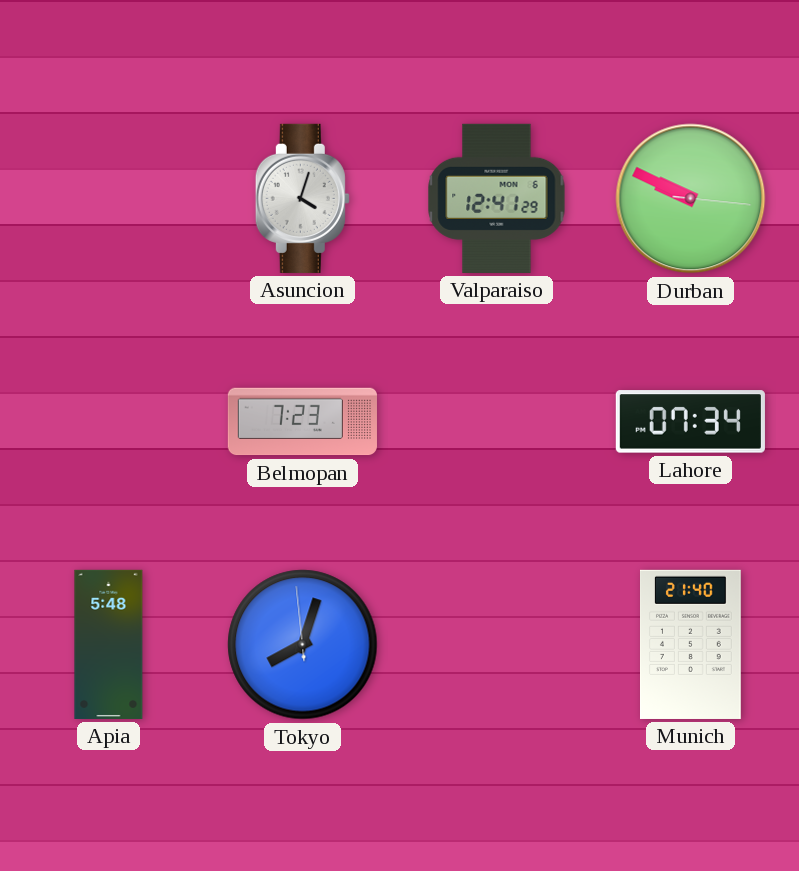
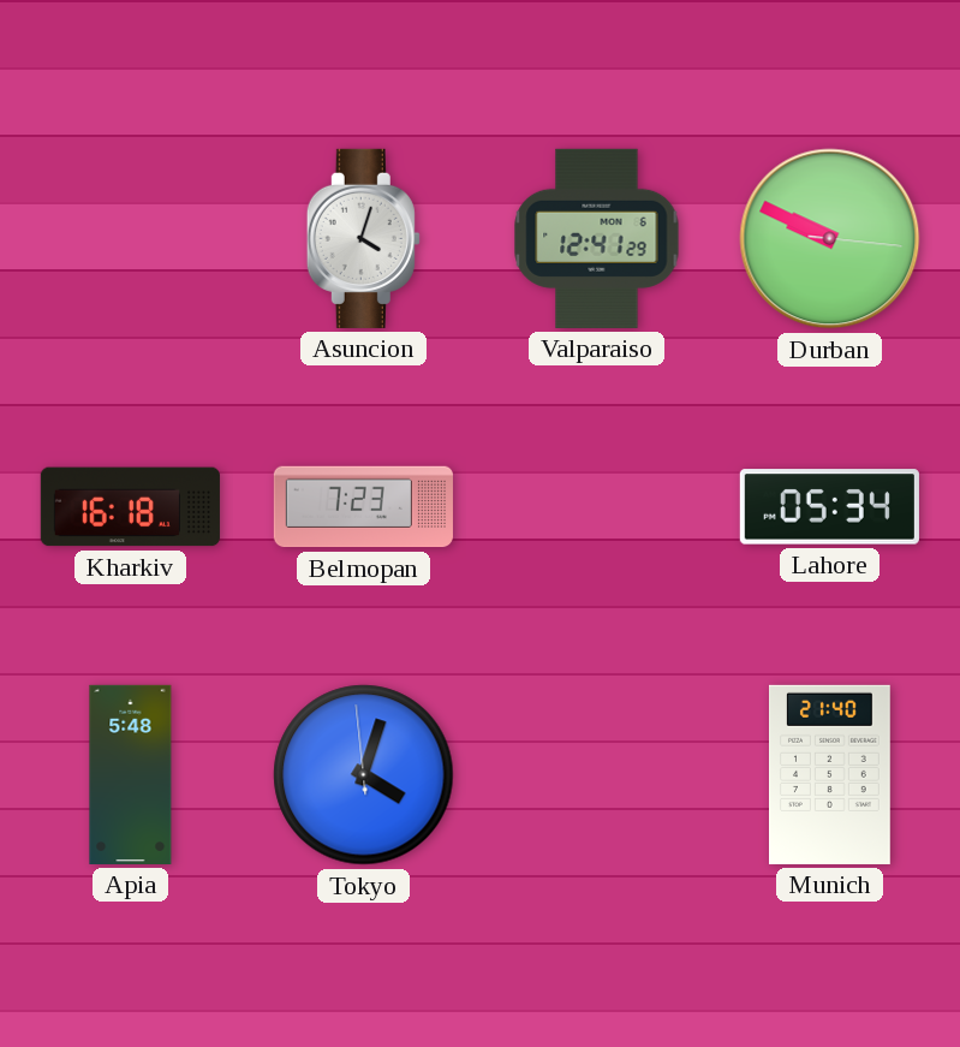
Kharkiv: none -> 16:18
Lahore: 07:34 -> 05:34
Tokyo: 8:02 -> 4:02
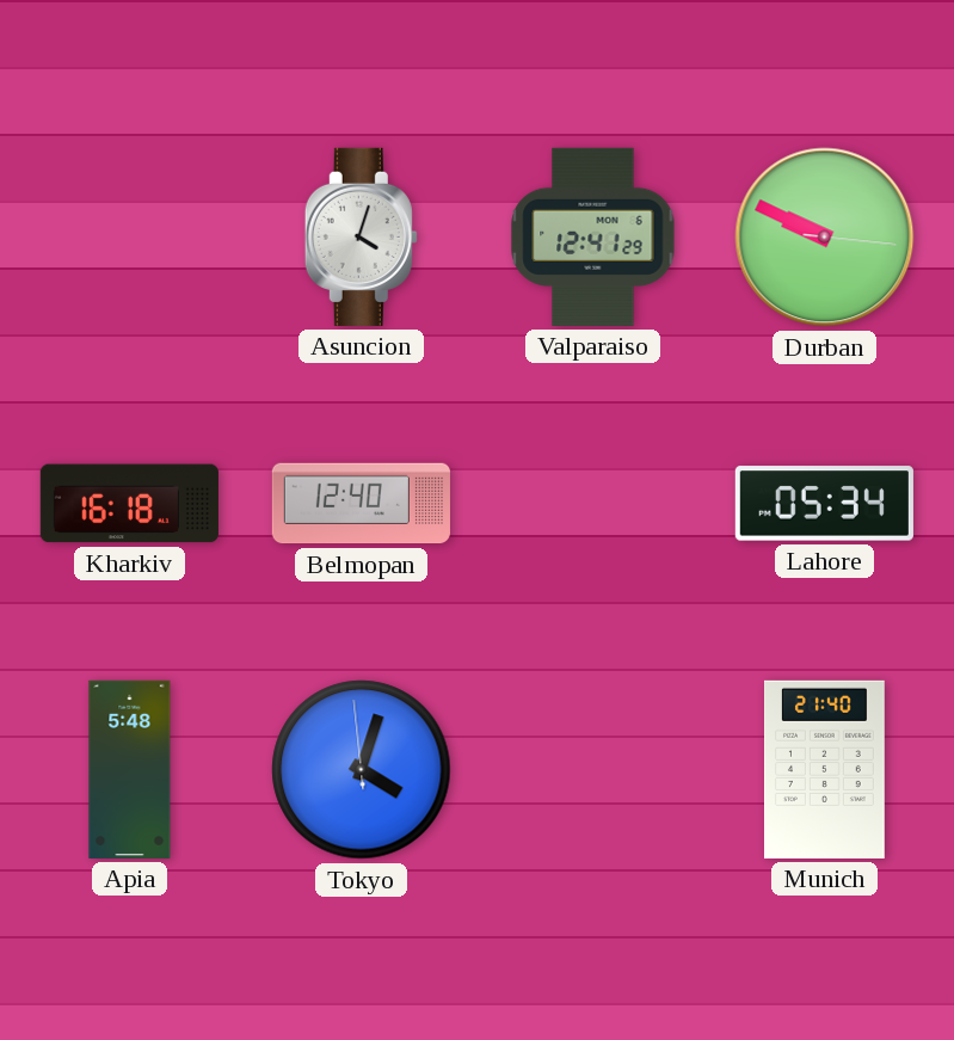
Belmopan: 7:23 -> 12:40
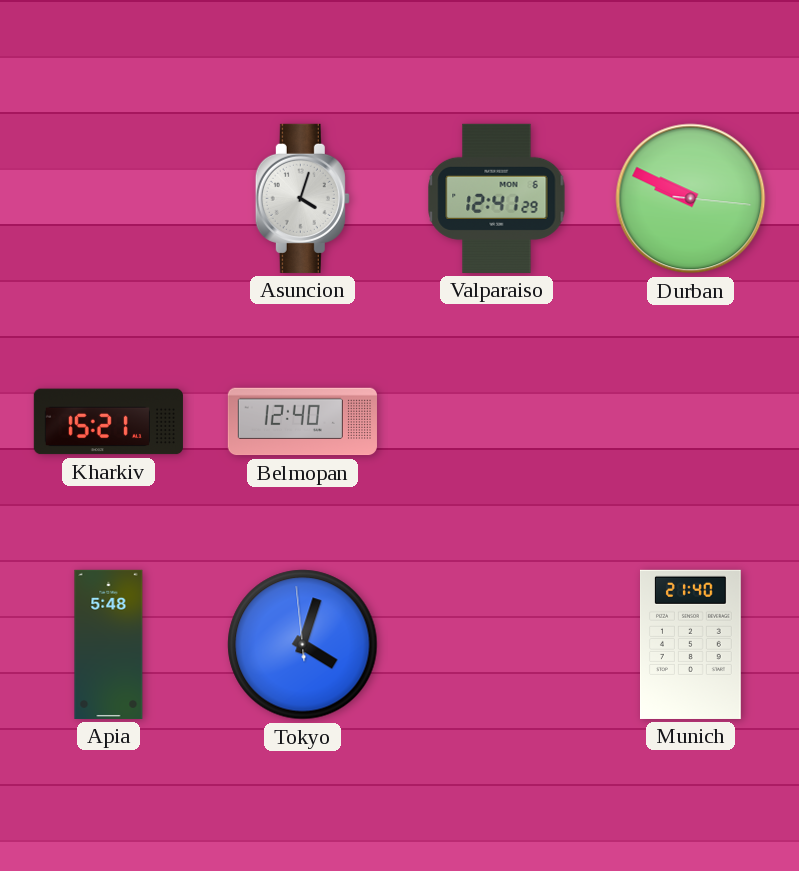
Kharkiv: 16:18 -> 15:21
Lahore: 05:34 -> none
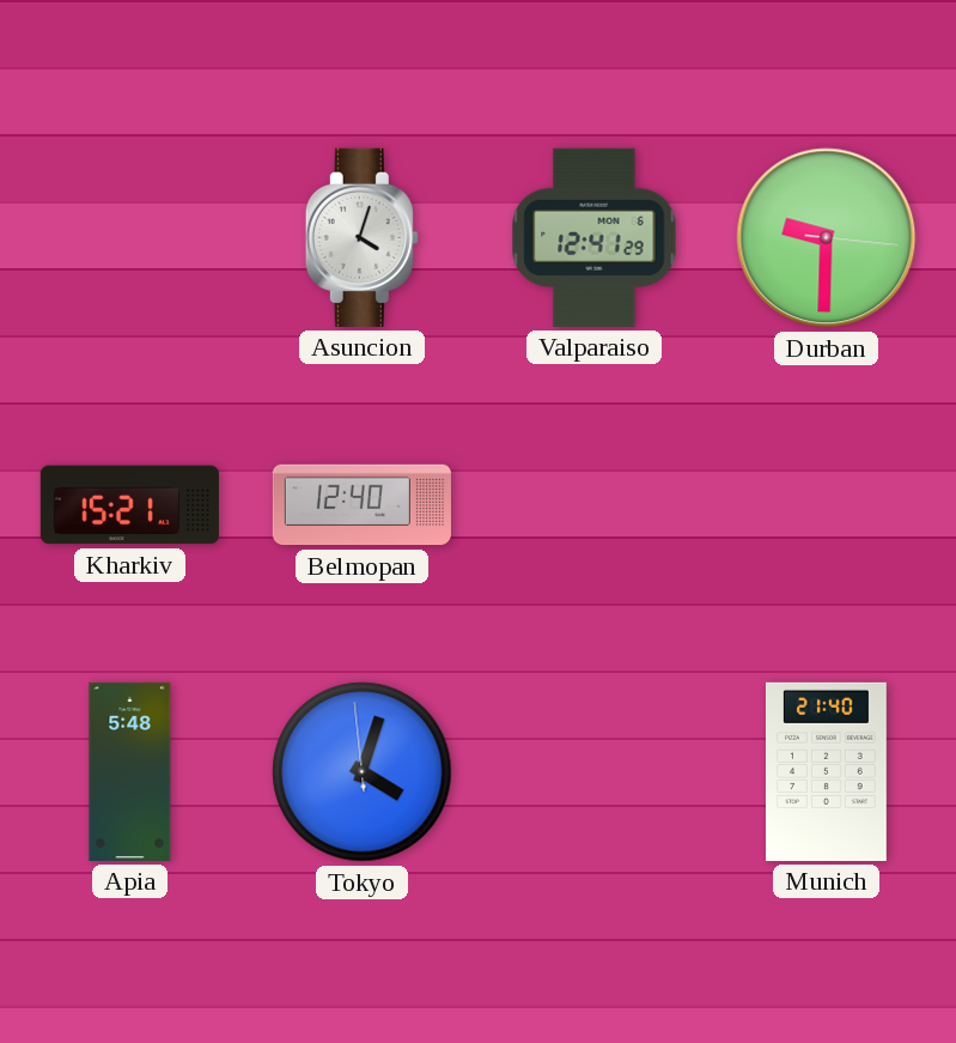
Durban: 9:49 -> 9:30
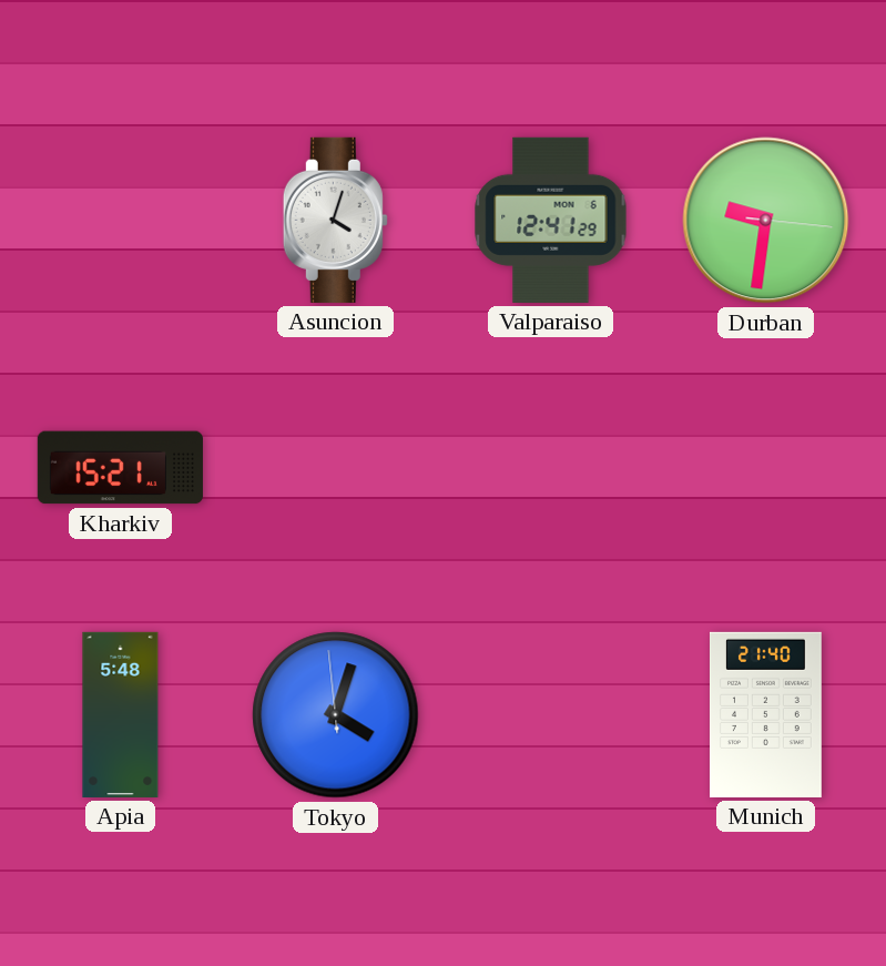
Durban: 9:30 -> 9:31
Belmopan: 12:40 -> none
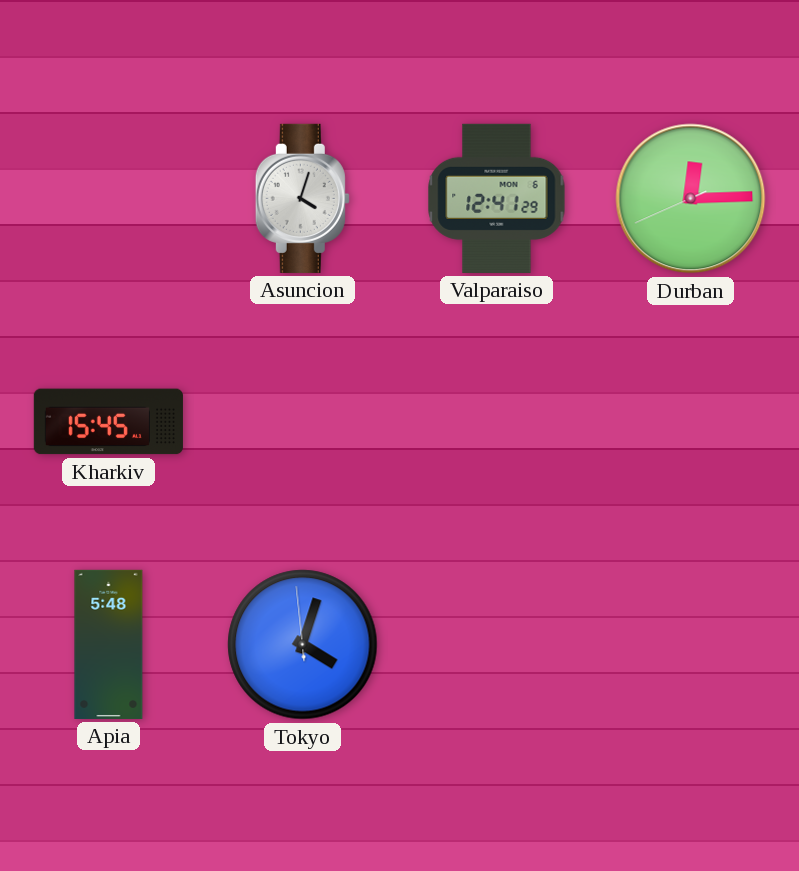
Durban: 9:31 -> 12:14
Kharkiv: 15:21 -> 15:45
Munich: 21:40 -> none
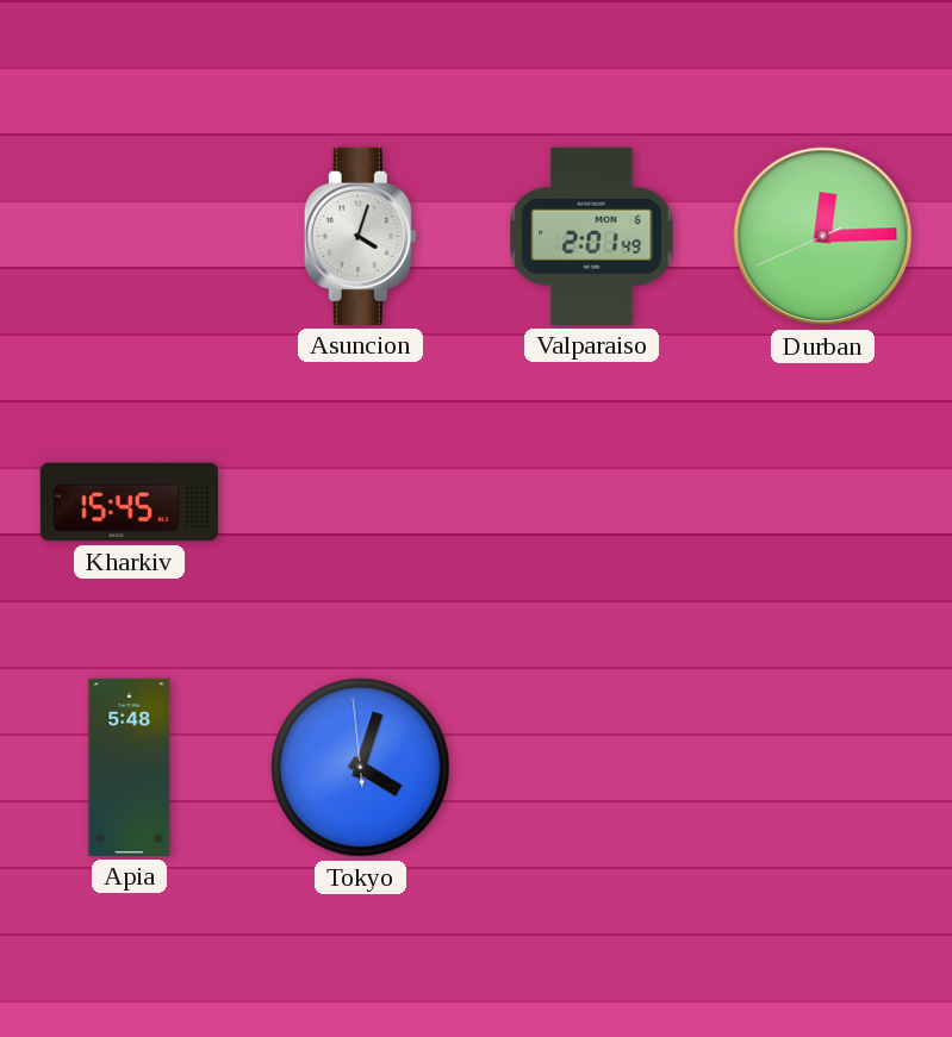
Valparaiso: 12:41 -> 2:01
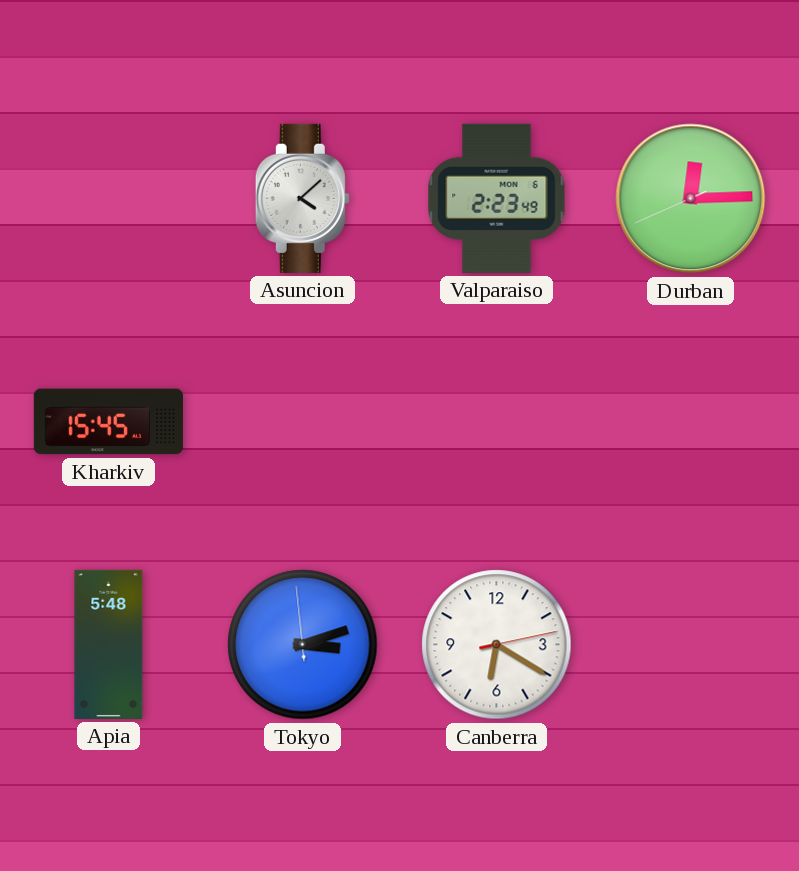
Asuncion: 4:03 -> 4:08
Valparaiso: 2:01 -> 2:23
Tokyo: 4:02 -> 3:11
Canberra: none -> 6:20
